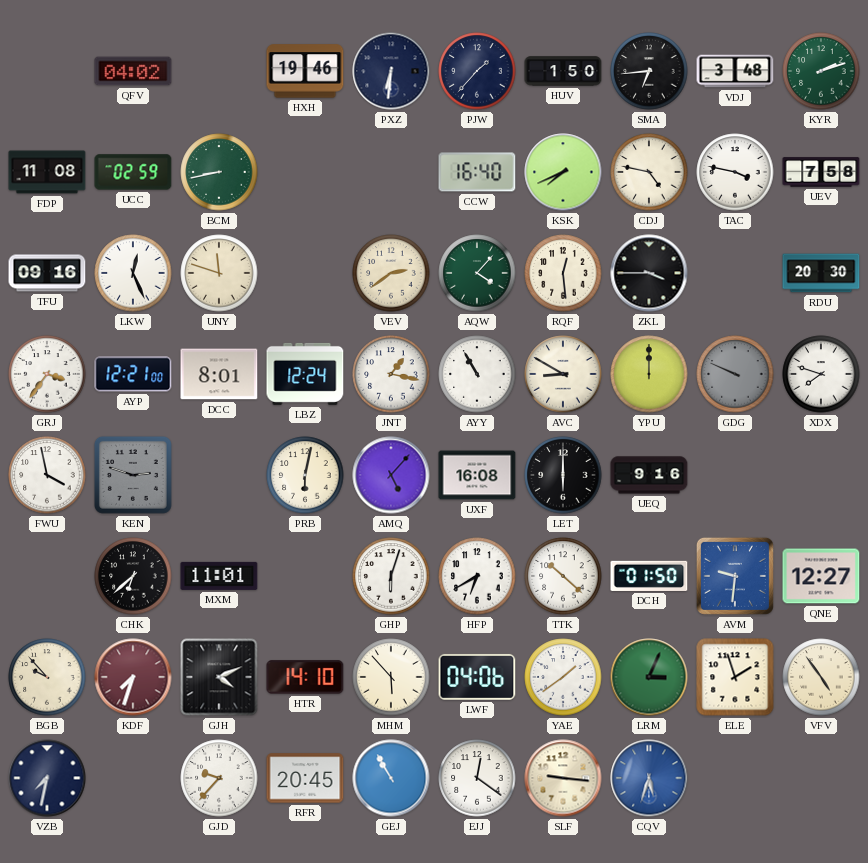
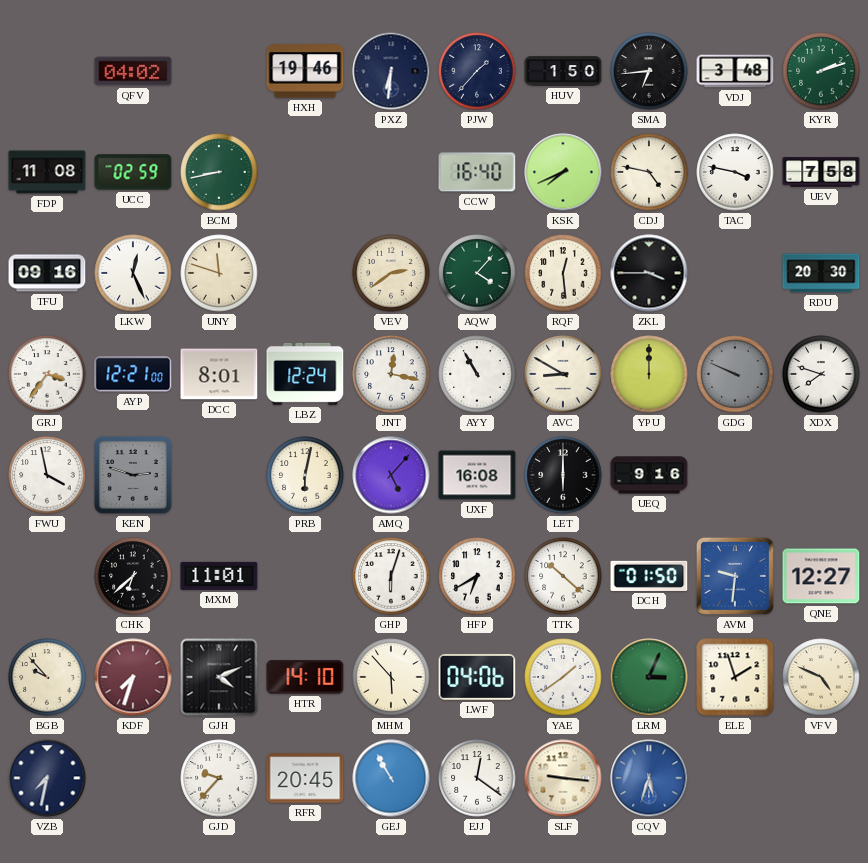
JNT: 1:17 -> 12:17
VFV: 4:54 -> 4:49
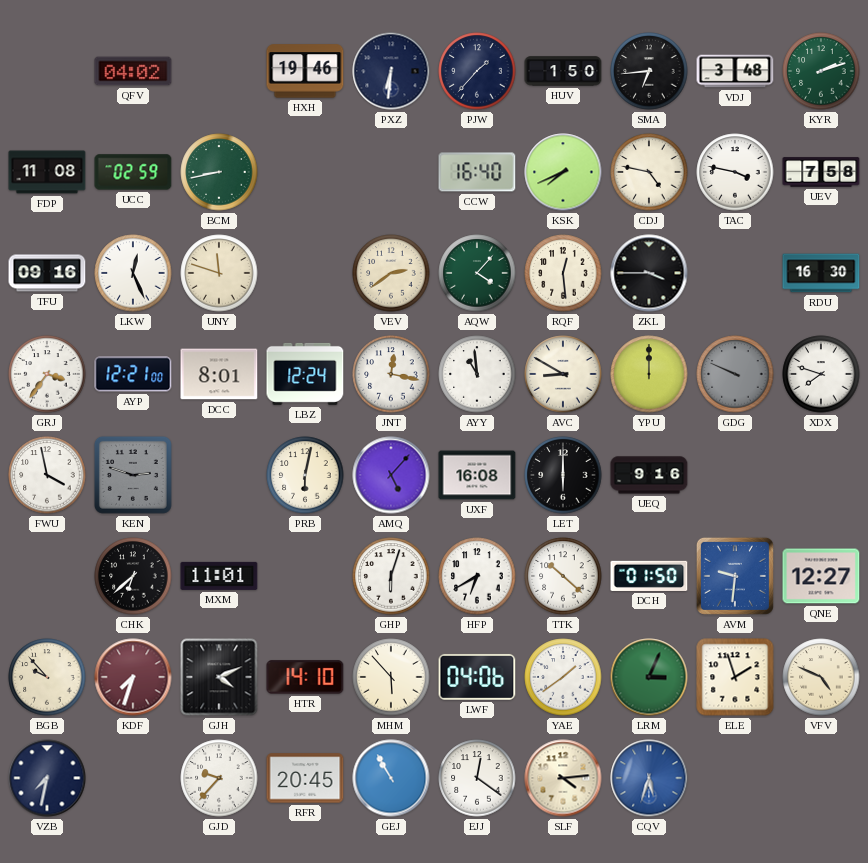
RDU: 20:30 -> 16:30
AYY: 10:55 -> 10:59
SLF: 9:16 -> 4:14
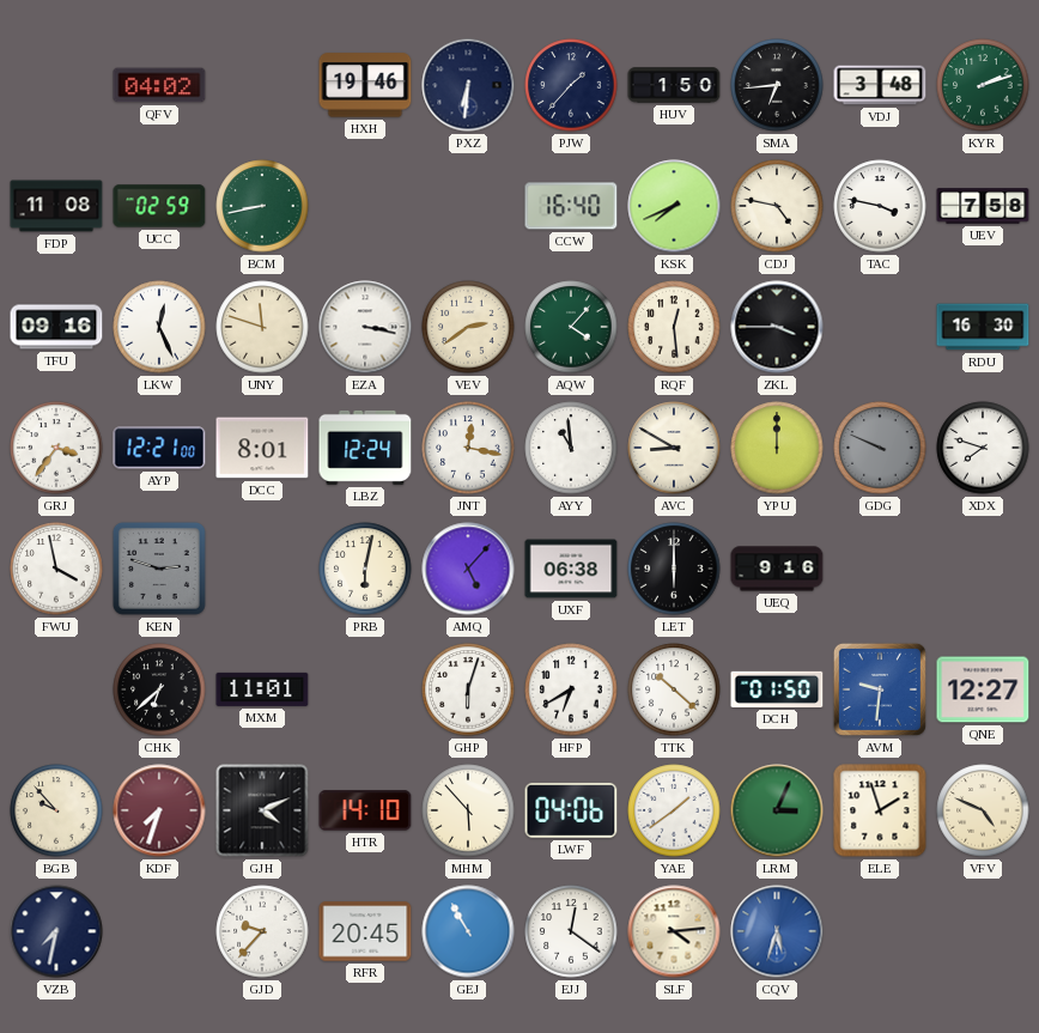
EZA: none -> 3:17
UXF: 16:08 -> 06:38
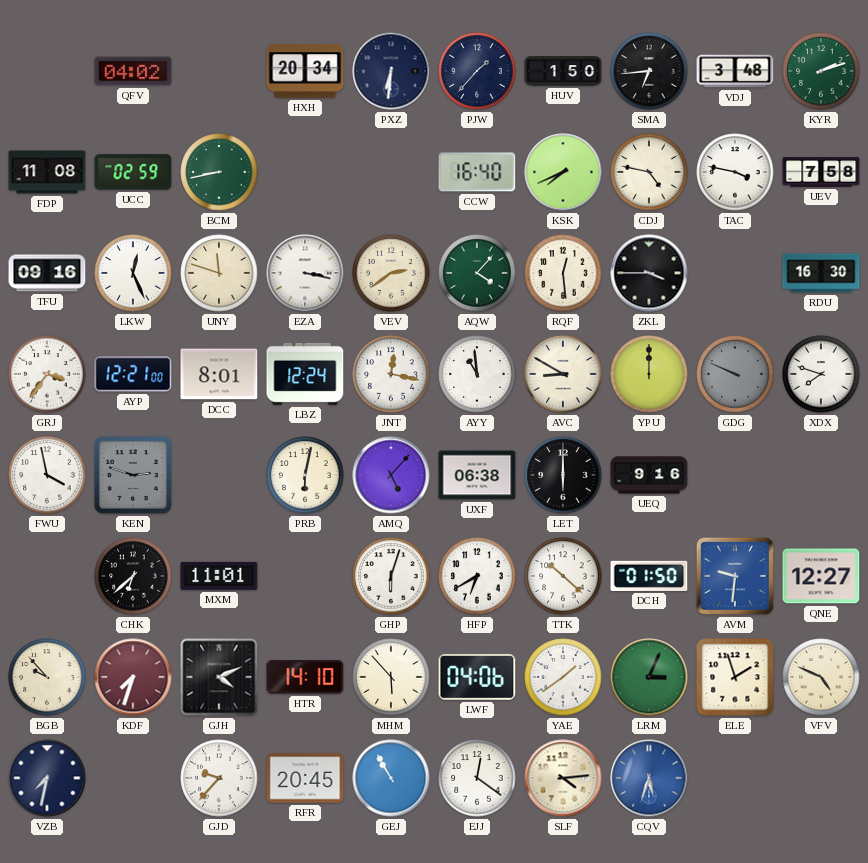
HXH: 19:46 -> 20:34
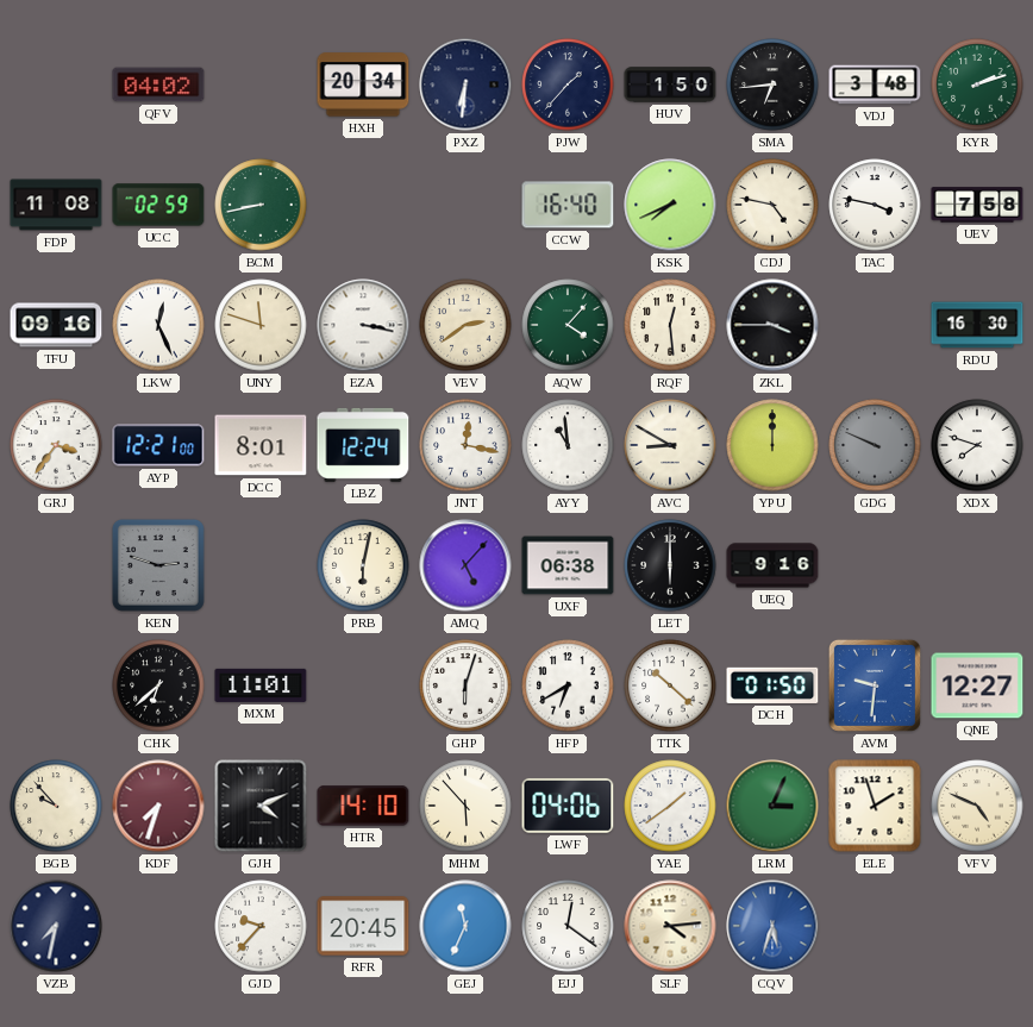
FWU: 3:58 -> none
GEJ: 10:55 -> 11:34
